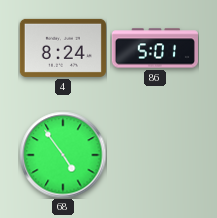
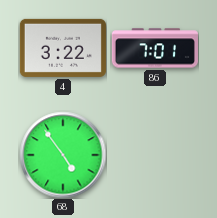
4: 8:24 -> 3:22
86: 5:01 -> 7:01
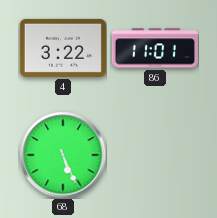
86: 7:01 -> 11:01
68: 4:54 -> 5:26
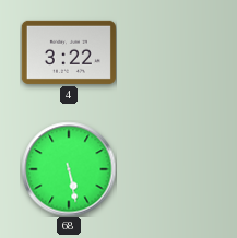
86: 11:01 -> none
68: 5:26 -> 5:28
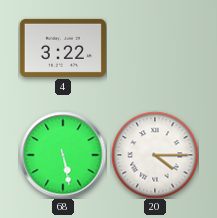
20: none -> 4:15
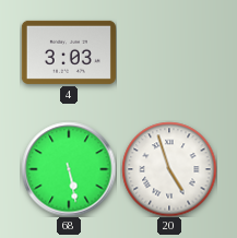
4: 3:22 -> 3:03
20: 4:15 -> 4:57
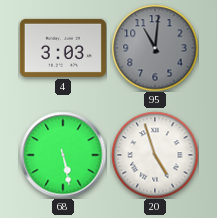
95: none -> 11:01
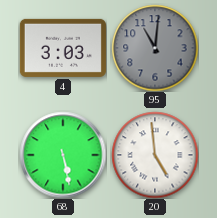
20: 4:57 -> 4:59
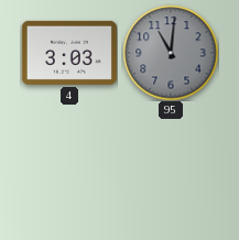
68: 5:28 -> none
20: 4:59 -> none
